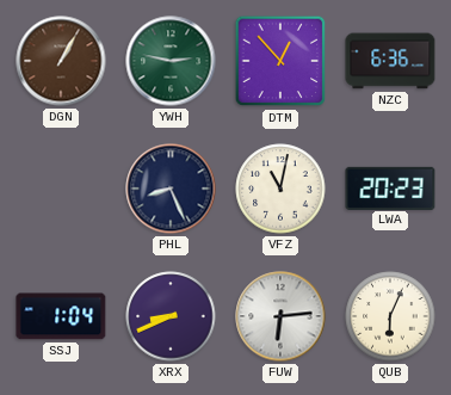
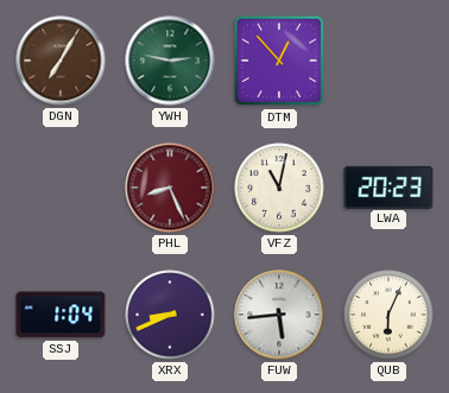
DGN: 1:05 -> 7:05
NZC: 6:36 -> none
PHL dial: navy -> burgundy
FUW: 6:14 -> 5:44
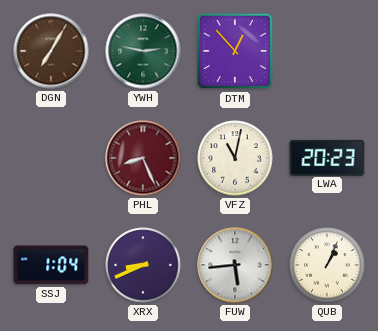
QUB: 6:04 -> 1:04
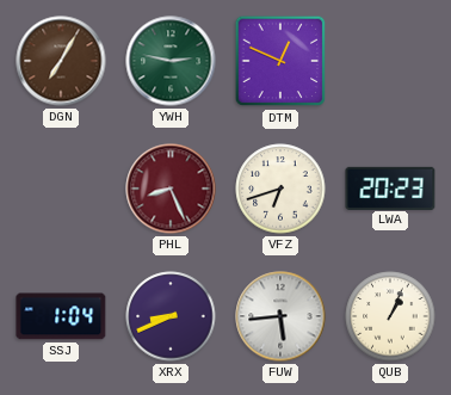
DTM: 12:53 -> 12:49
VFZ: 11:02 -> 6:42
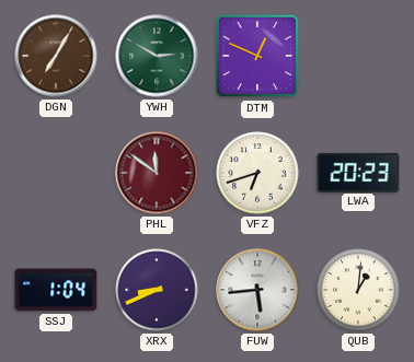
YWH: 2:47 -> 2:50
PHL: 8:26 -> 11:51
QUB: 1:04 -> 1:01
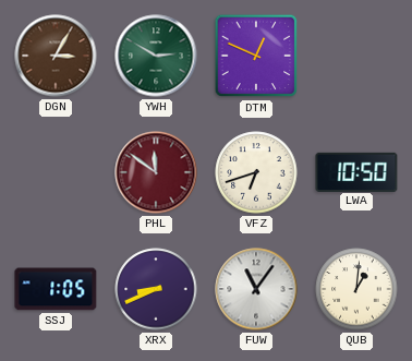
DGN: 7:05 -> 3:05
LWA: 20:23 -> 10:50
SSJ: 1:04 -> 1:05
FUW: 5:44 -> 11:06
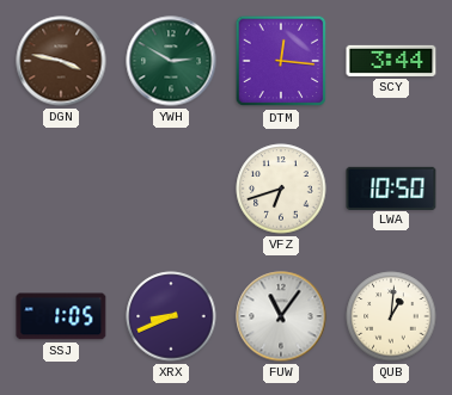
DGN: 3:05 -> 3:47
DTM: 12:49 -> 12:16
SCY: none -> 3:44
PHL: 11:51 -> none
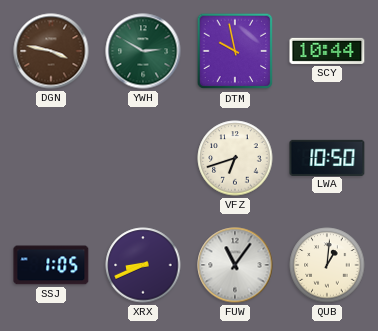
DTM: 12:16 -> 9:58
SCY: 3:44 -> 10:44
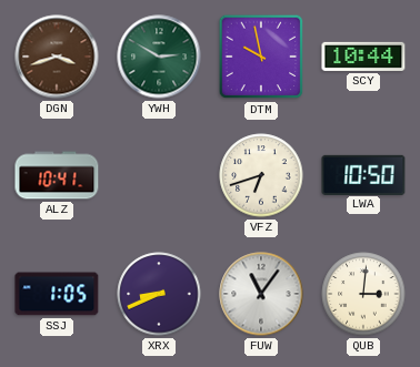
DGN: 3:47 -> 3:42
ALZ: none -> 10:41
QUB: 1:01 -> 3:01
